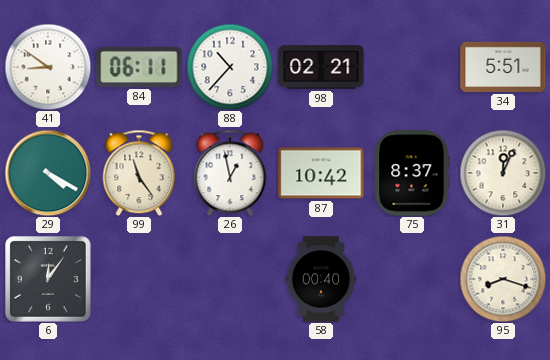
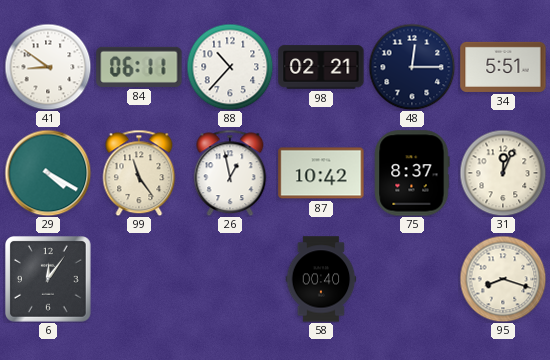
48: none -> 12:15
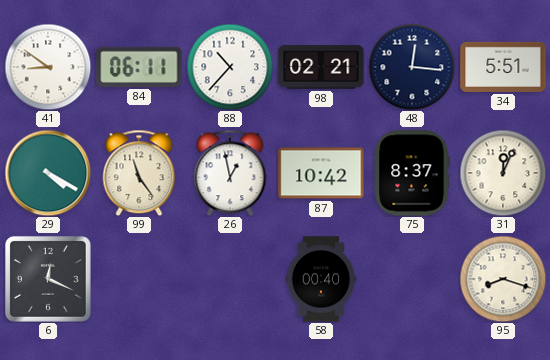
48: 12:15 -> 12:16
6: 12:06 -> 12:19
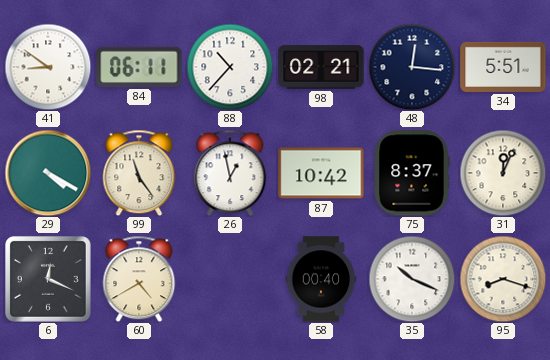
60: none -> 4:40
35: none -> 10:19
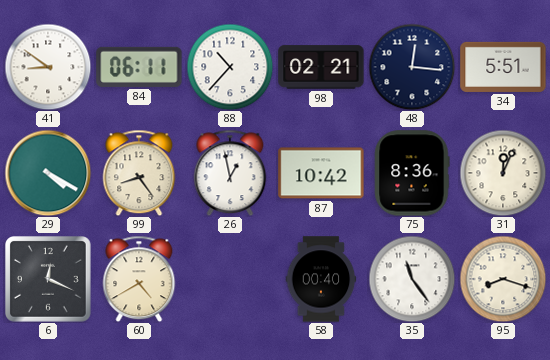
99: 11:24 -> 8:24
75: 8:37 -> 8:36
35: 10:19 -> 11:24
